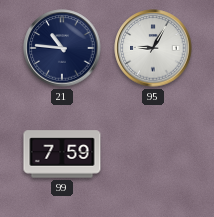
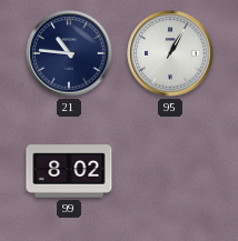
95: 9:05 -> 1:05
99: 7:59 -> 8:02
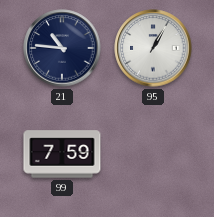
99: 8:02 -> 7:59
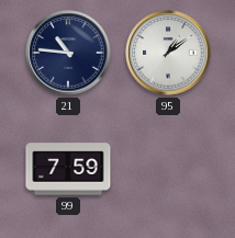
95: 1:05 -> 1:09
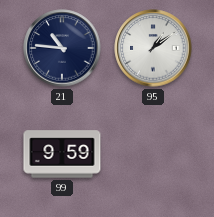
99: 7:59 -> 9:59
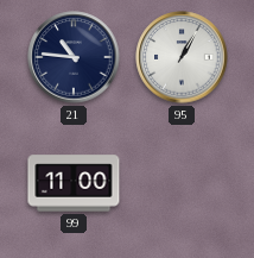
95: 1:09 -> 1:05
99: 9:59 -> 11:00
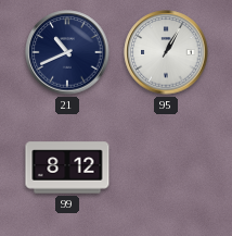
21: 10:46 -> 10:41
99: 11:00 -> 8:12
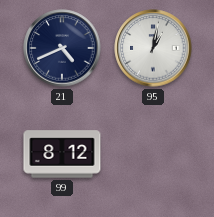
21: 10:41 -> 4:41
95: 1:05 -> 1:02
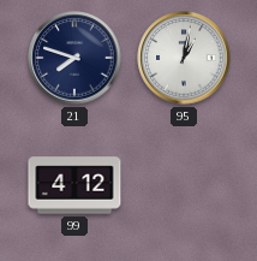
21: 4:41 -> 7:48
99: 8:12 -> 4:12
